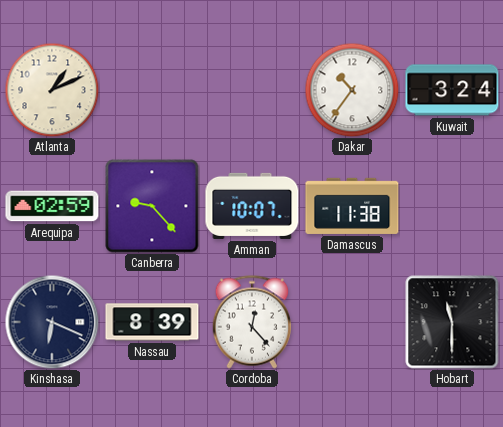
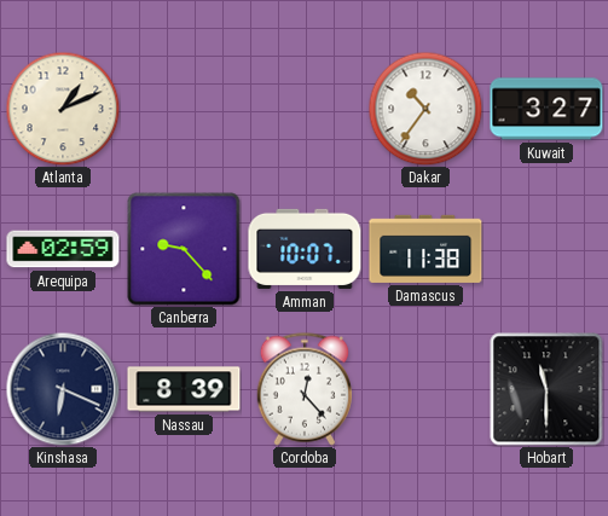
Kuwait: 3:24 -> 3:27
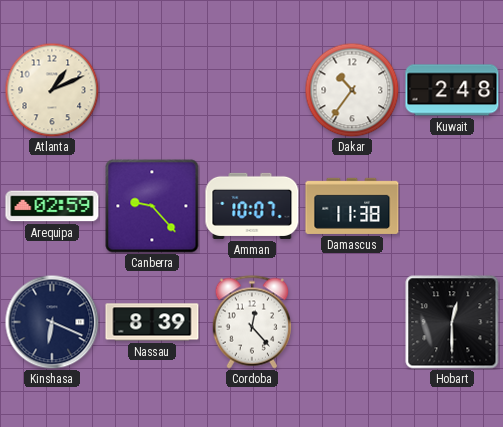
Kuwait: 3:27 -> 2:48
Hobart: 11:30 -> 12:30
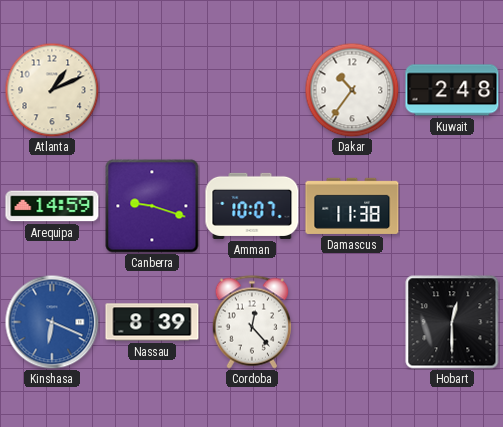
Arequipa: 02:59 -> 14:59
Canberra: 9:23 -> 9:18
Kinshasa dial: navy -> blue
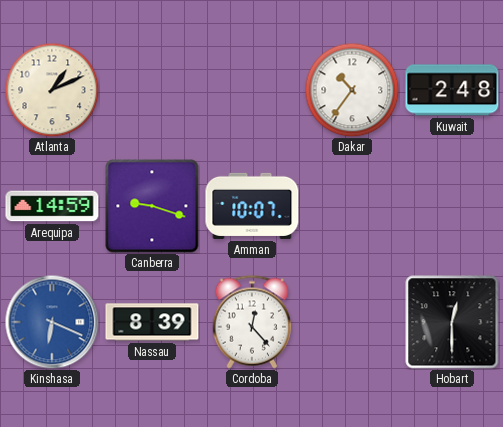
Damascus: 11:38 -> none
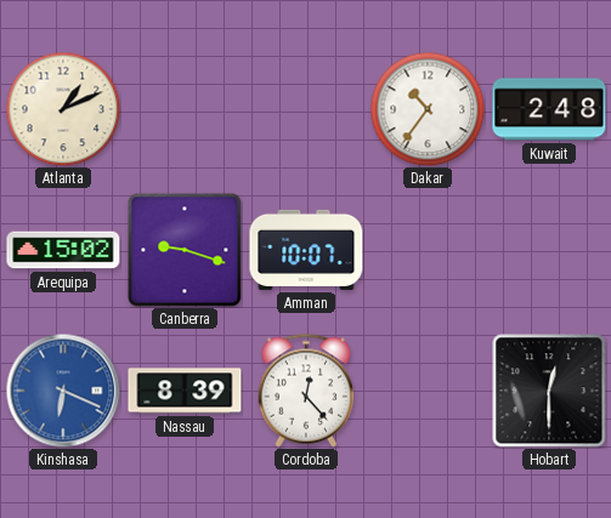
Arequipa: 14:59 -> 15:02
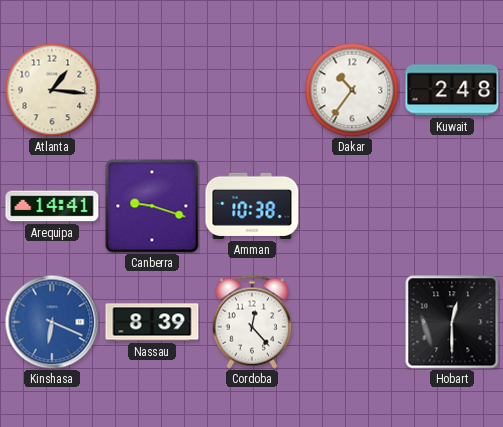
Atlanta: 1:11 -> 1:16
Arequipa: 15:02 -> 14:41
Amman: 10:07 -> 10:38
